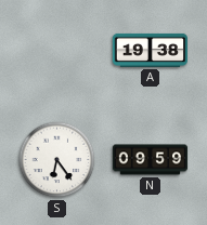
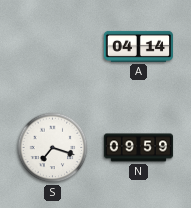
A: 19:38 -> 04:14
S: 6:24 -> 7:18
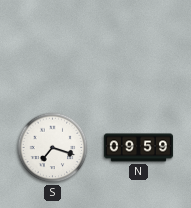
A: 04:14 -> none
